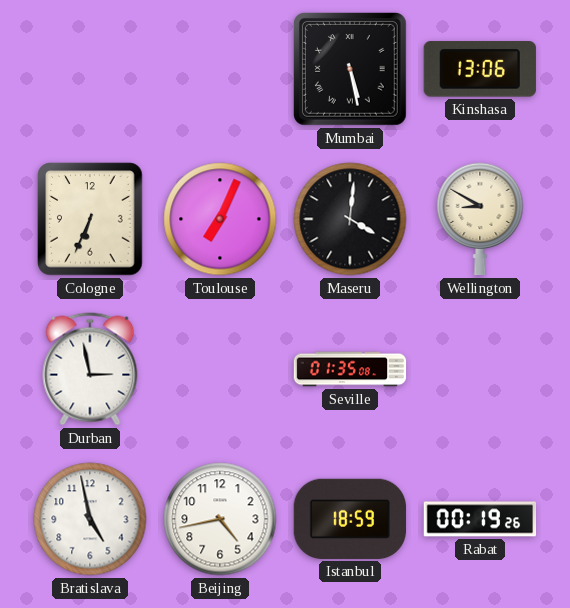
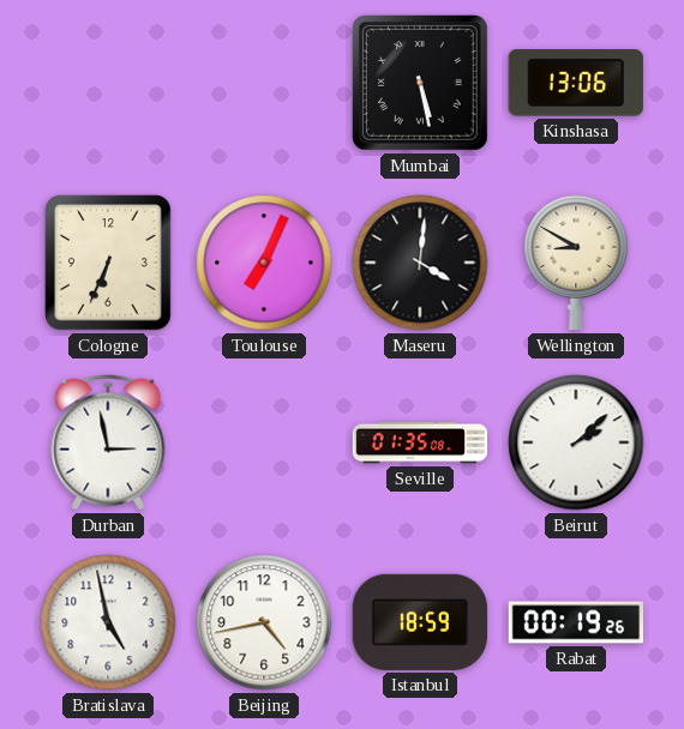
Beirut: none -> 2:08
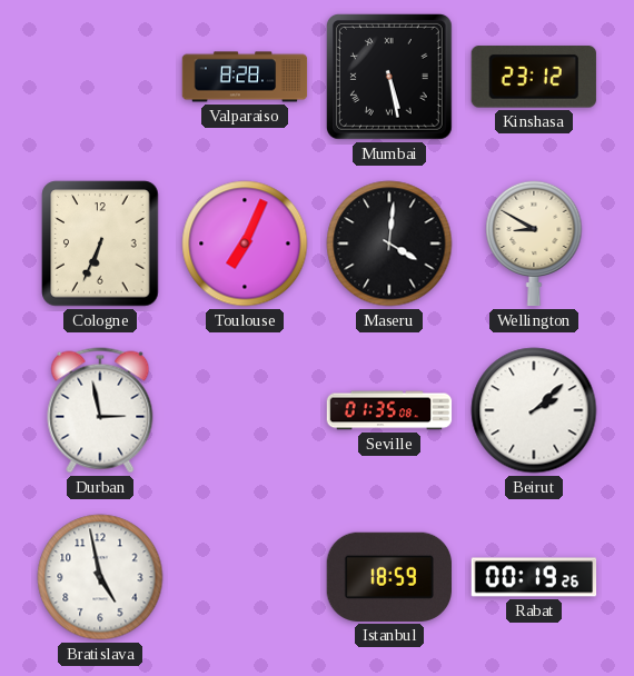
Valparaiso: none -> 8:28
Kinshasa: 13:06 -> 23:12
Beijing: 4:43 -> none
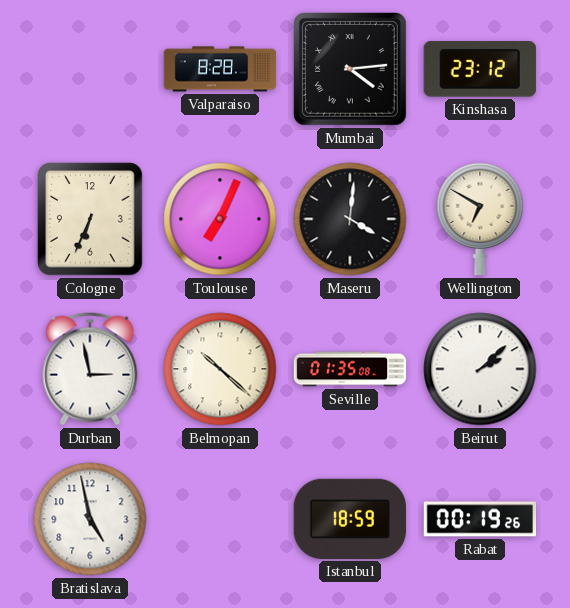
Mumbai: 5:28 -> 4:14
Wellington: 8:50 -> 6:50
Belmopan: none -> 10:22
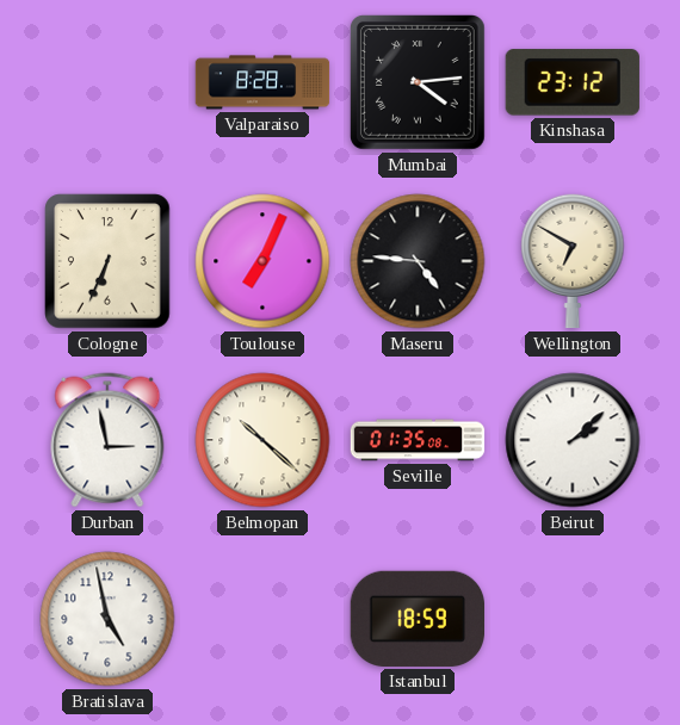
Maseru: 4:01 -> 4:46
Rabat: 00:19 -> none
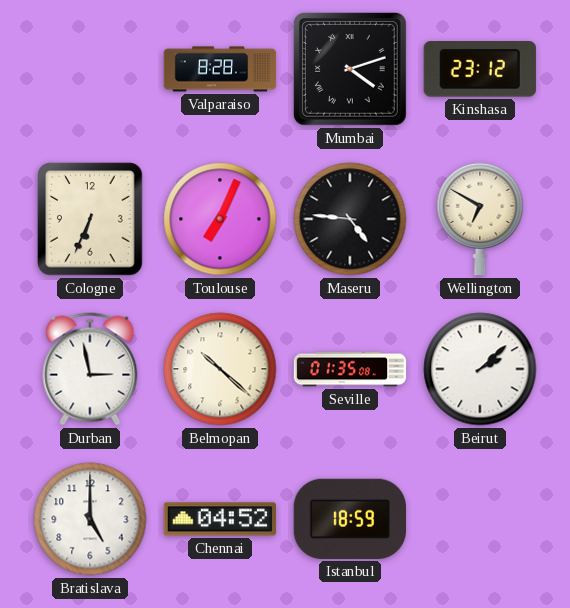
Mumbai: 4:14 -> 4:12
Bratislava: 4:58 -> 5:00
Chennai: none -> 04:52
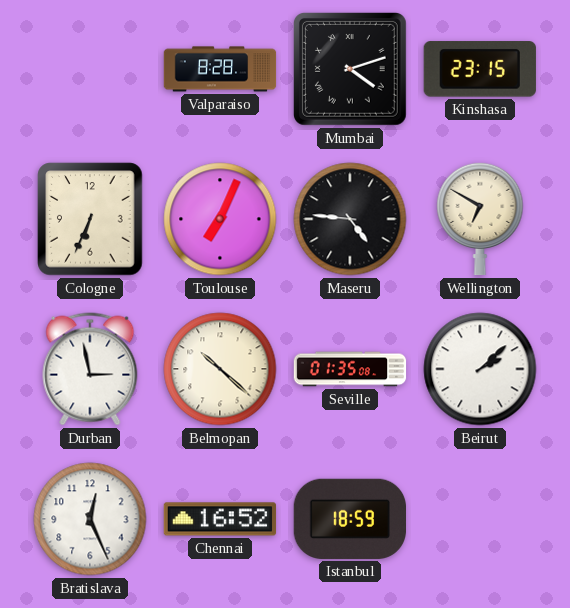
Kinshasa: 23:12 -> 23:15
Bratislava: 5:00 -> 12:26
Chennai: 04:52 -> 16:52
